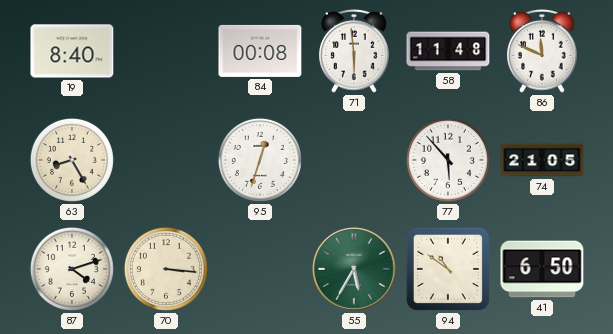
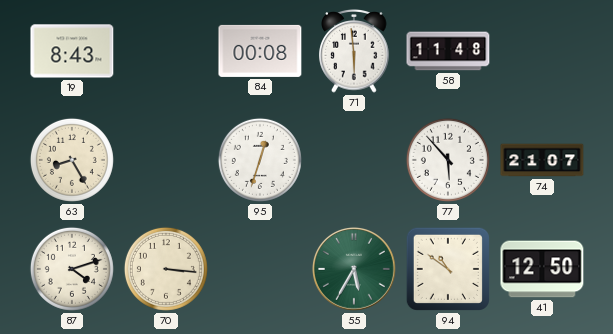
19: 8:40 -> 8:43
86: 11:49 -> none
74: 21:05 -> 21:07
41: 6:50 -> 12:50
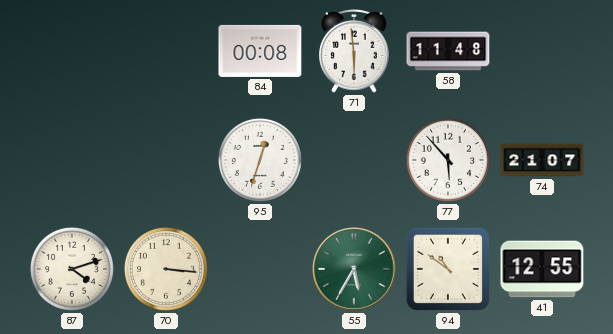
19: 8:43 -> none
63: 8:25 -> none
41: 12:50 -> 12:55
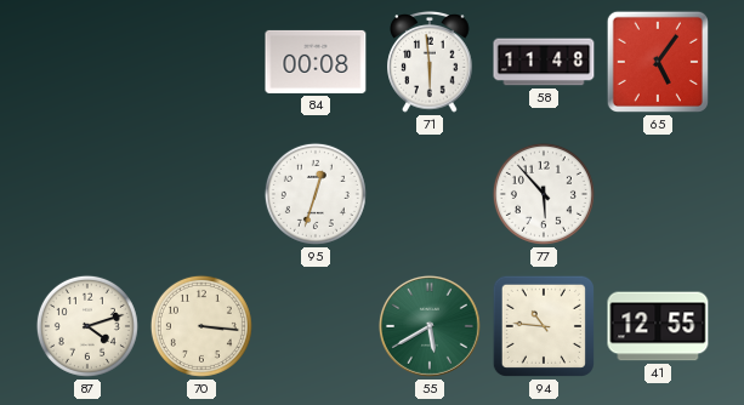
65: none -> 5:06
74: 21:07 -> none
55: 5:35 -> 5:40
94: 10:51 -> 10:46
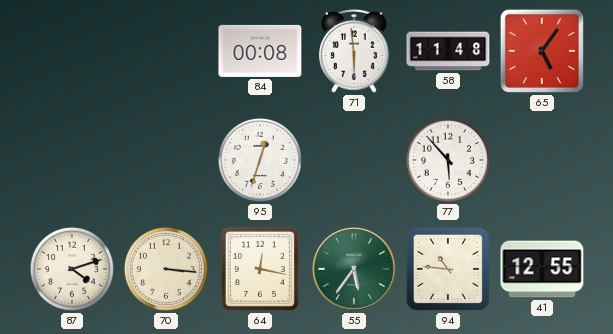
64: none -> 12:17
55: 5:40 -> 5:36
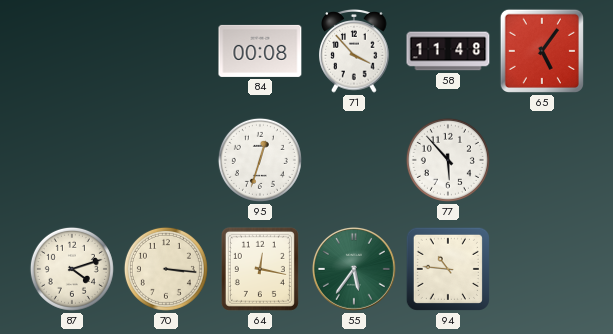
71: 5:59 -> 3:53
41: 12:55 -> none
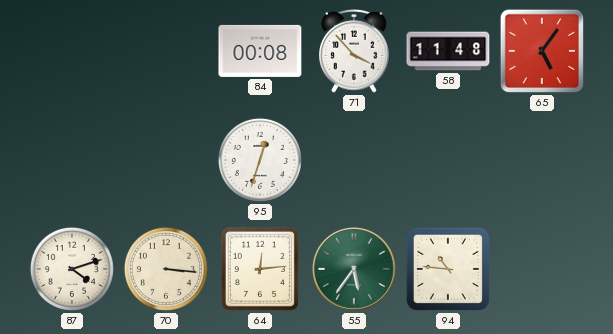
77: 5:53 -> none
64: 12:17 -> 12:14
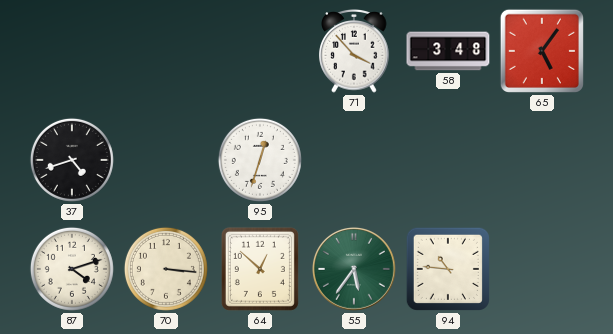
84: 00:08 -> none
58: 11:48 -> 3:48
37: none -> 4:42
64: 12:14 -> 12:52
